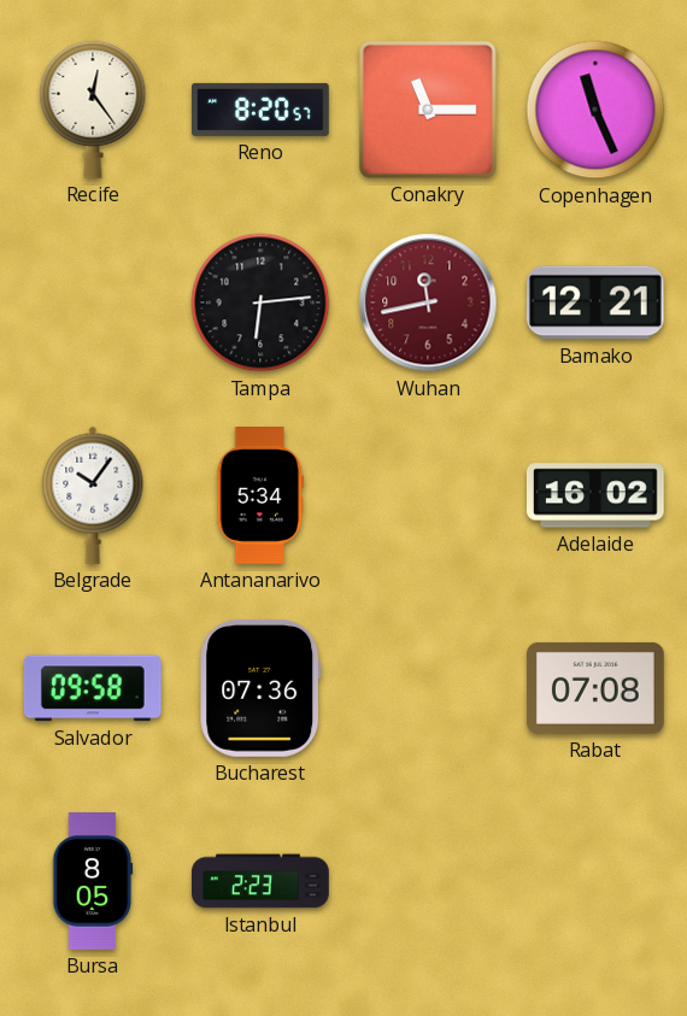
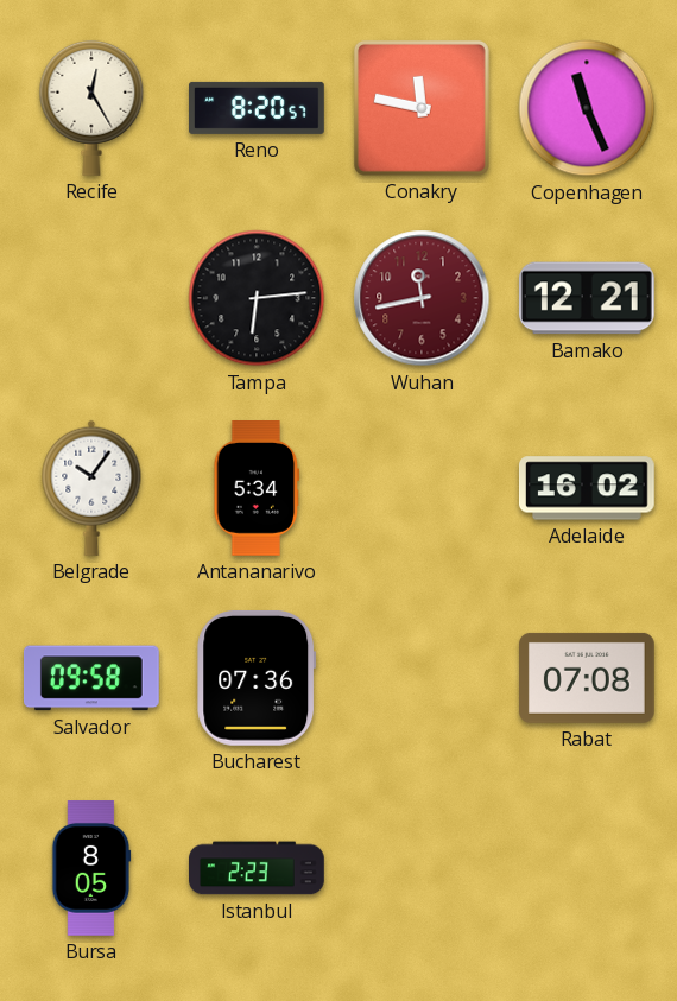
Recife: 12:24 -> 12:25
Conakry: 11:15 -> 11:47
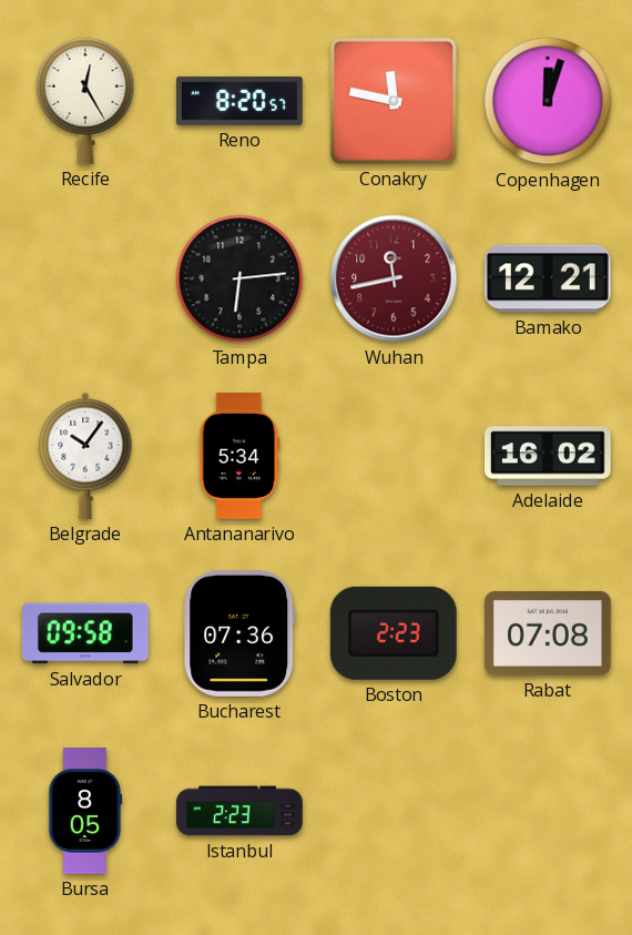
Copenhagen: 11:26 -> 12:03
Boston: none -> 2:23
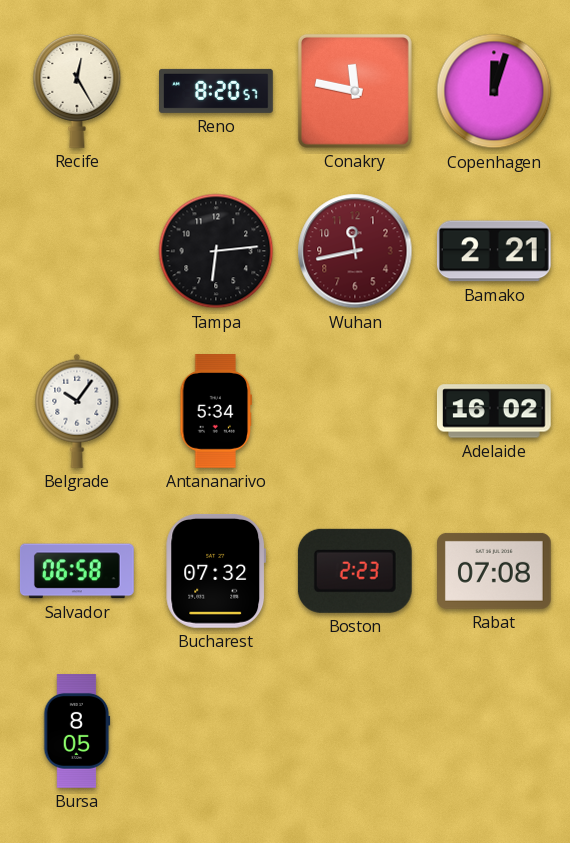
Bamako: 12:21 -> 2:21
Salvador: 09:58 -> 06:58
Bucharest: 07:36 -> 07:32
Istanbul: 2:23 -> none
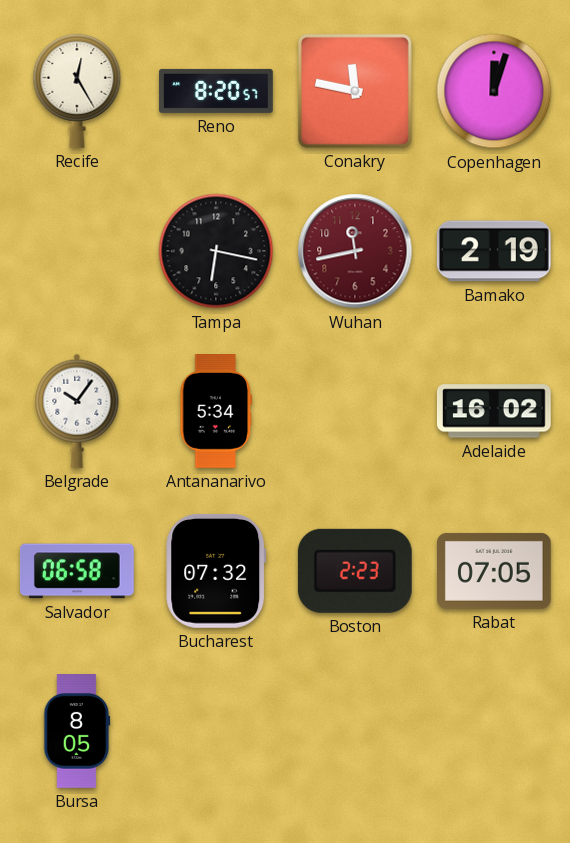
Tampa: 6:14 -> 6:17
Bamako: 2:21 -> 2:19
Rabat: 07:08 -> 07:05
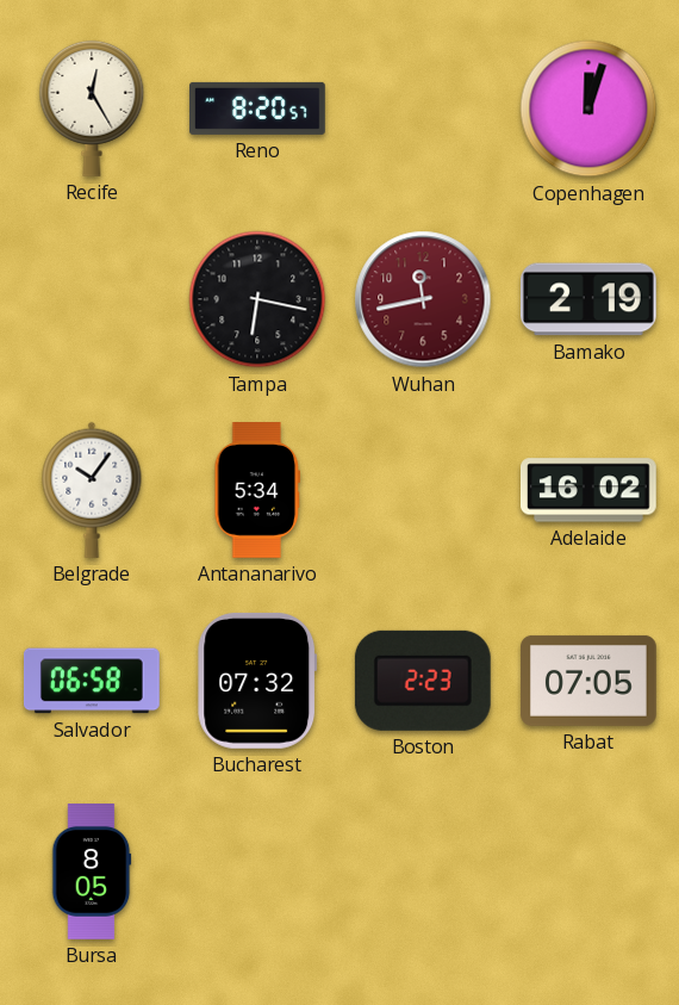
Conakry: 11:47 -> none
